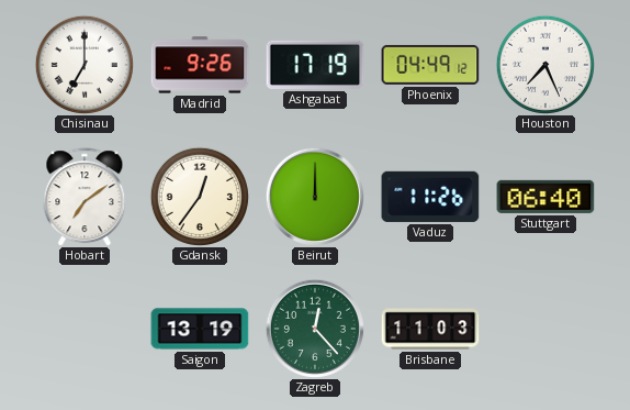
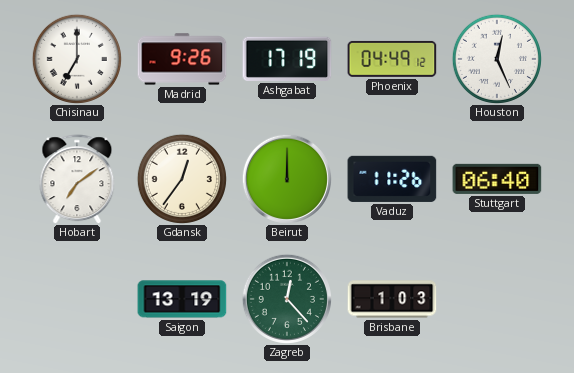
Houston: 7:26 -> 12:26
Brisbane: 11:03 -> 1:03
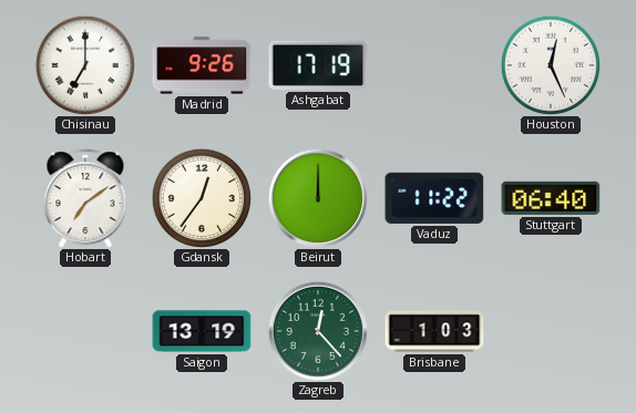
Phoenix: 04:49 -> none
Vaduz: 11:26 -> 11:22
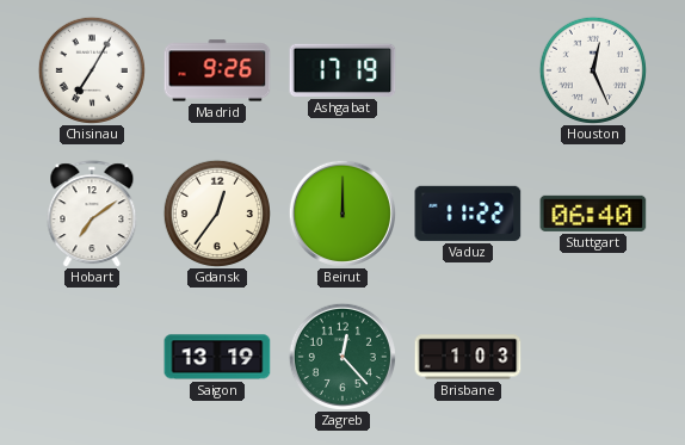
Chisinau: 7:00 -> 7:05
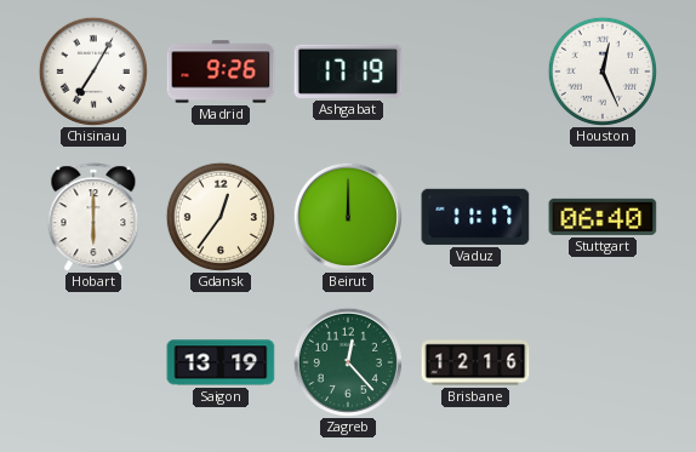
Hobart: 7:09 -> 6:00
Vaduz: 11:22 -> 11:17
Brisbane: 1:03 -> 12:16
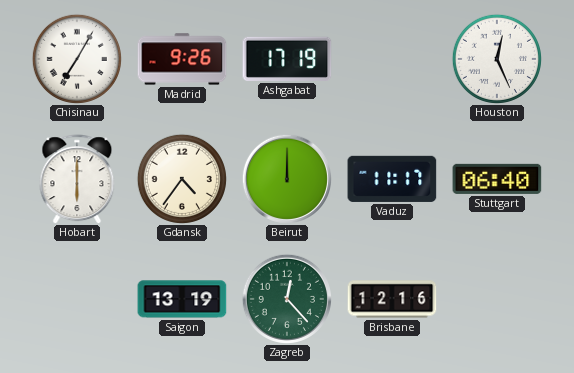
Gdansk: 12:36 -> 4:36
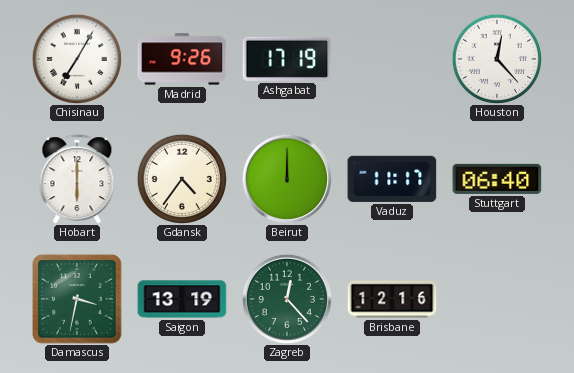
Houston: 12:26 -> 12:23
Damascus: none -> 3:32
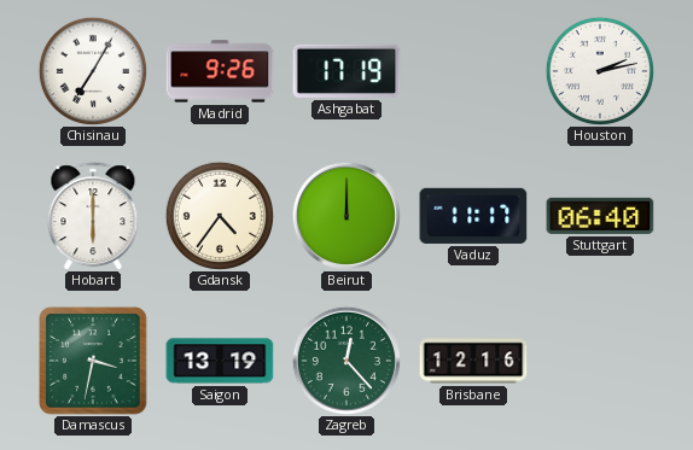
Houston: 12:23 -> 2:13
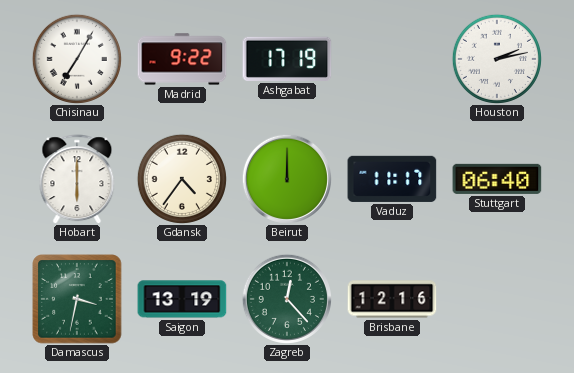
Madrid: 9:26 -> 9:22
